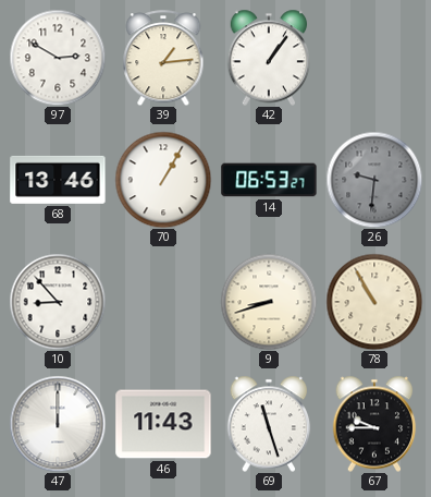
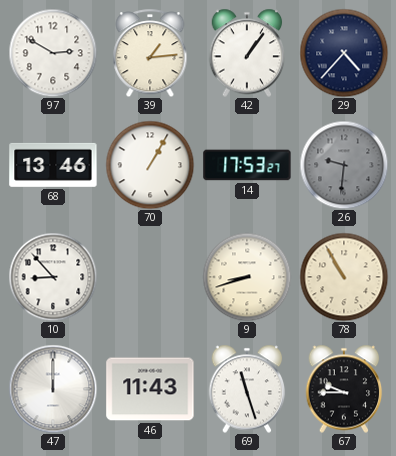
29: none -> 4:37
14: 06:53 -> 17:53
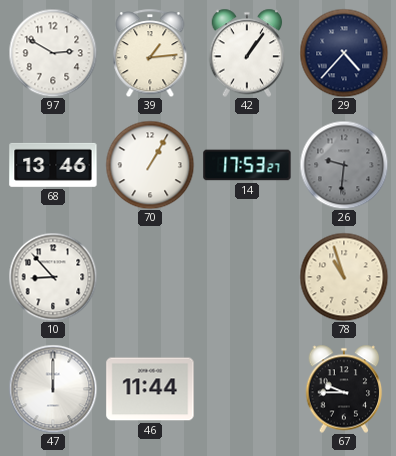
9: 8:42 -> none
78: 10:55 -> 10:57
46: 11:43 -> 11:44
69: 11:27 -> none
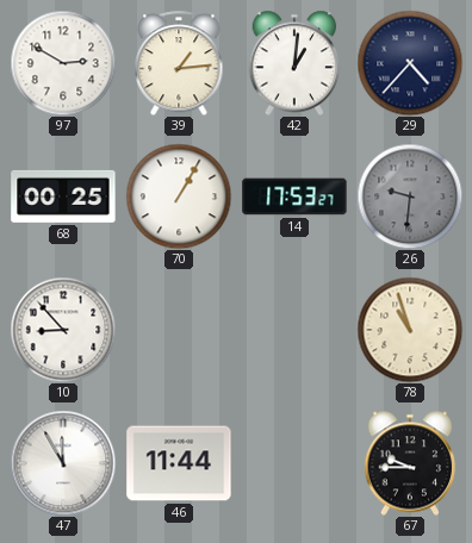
42: 1:06 -> 1:01
68: 13:46 -> 00:25
47: 12:00 -> 11:55
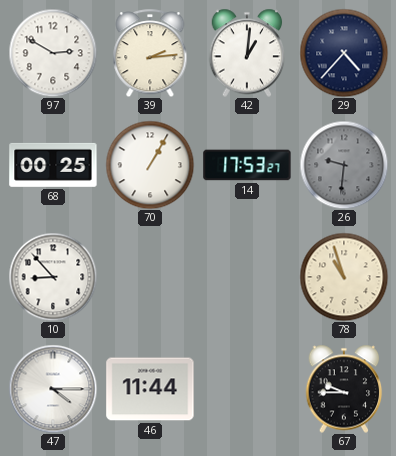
39: 1:14 -> 2:14
47: 11:55 -> 4:15
